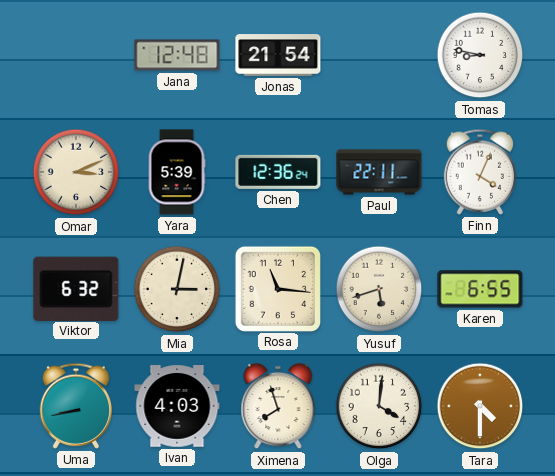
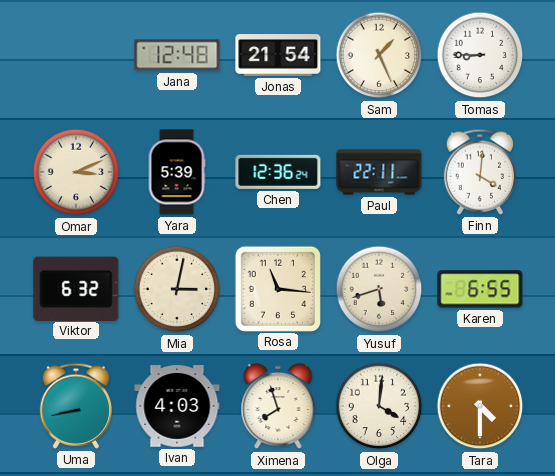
Sam: none -> 1:26
Tomas: 8:47 -> 8:45
Finn: 4:04 -> 4:01
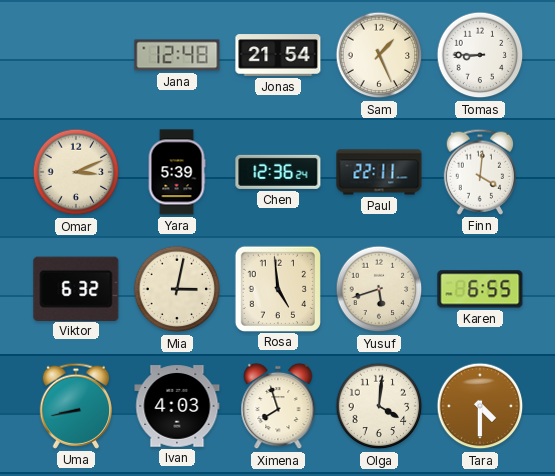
Rosa: 11:16 -> 4:59
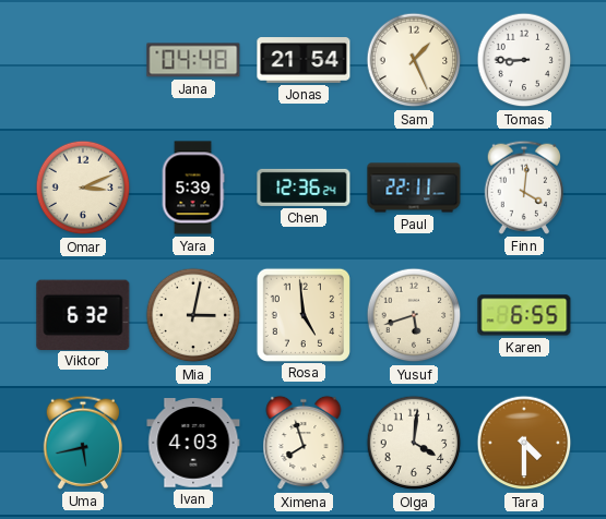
Jana: 12:48 -> 04:48
Uma: 8:43 -> 5:43
